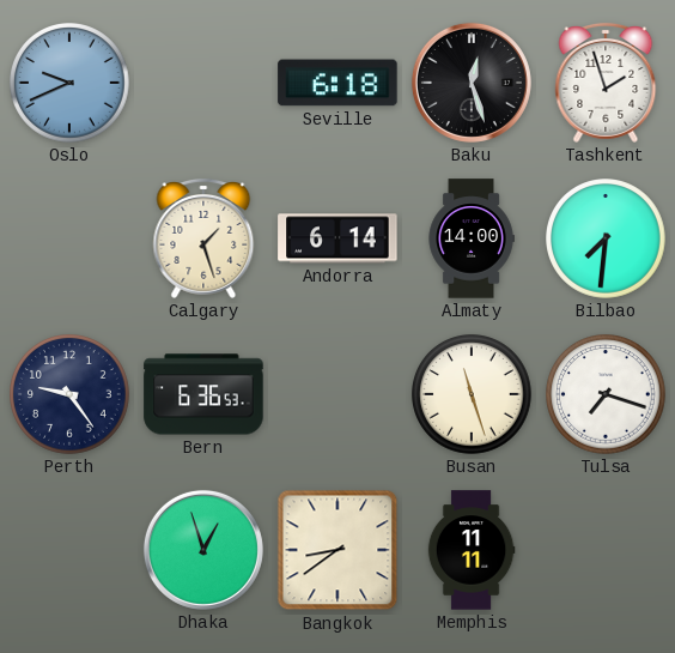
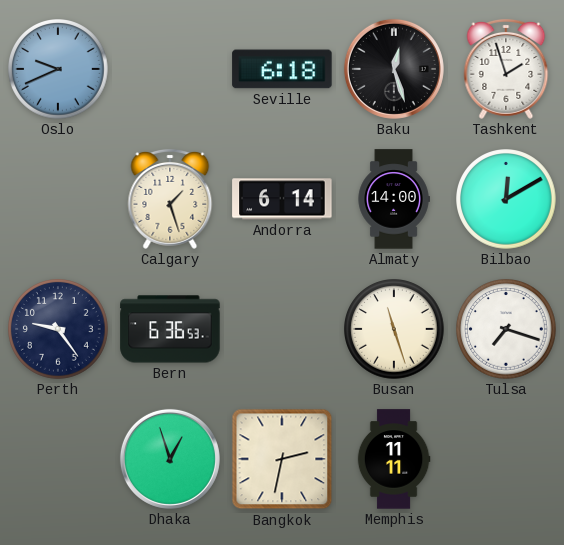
Bilbao: 7:31 -> 12:10
Bangkok: 8:39 -> 2:32
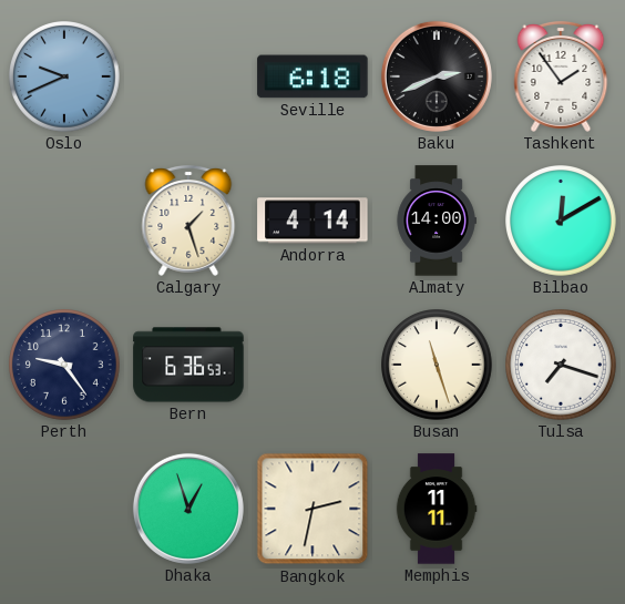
Baku: 12:27 -> 2:41
Tashkent: 1:57 -> 1:54
Andorra: 6:14 -> 4:14
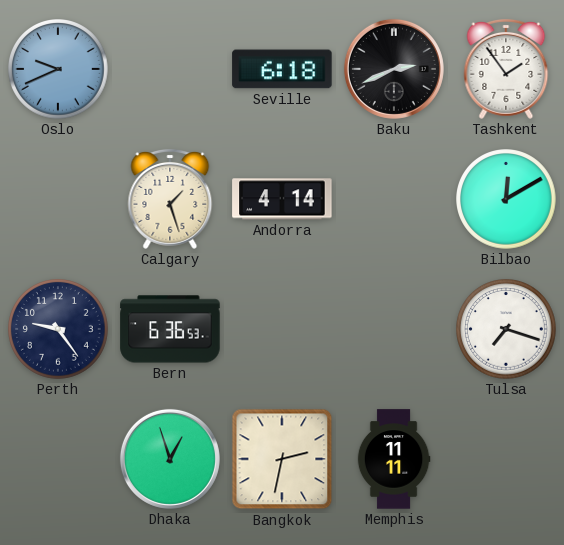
Almaty: 14:00 -> none
Busan: 11:27 -> none
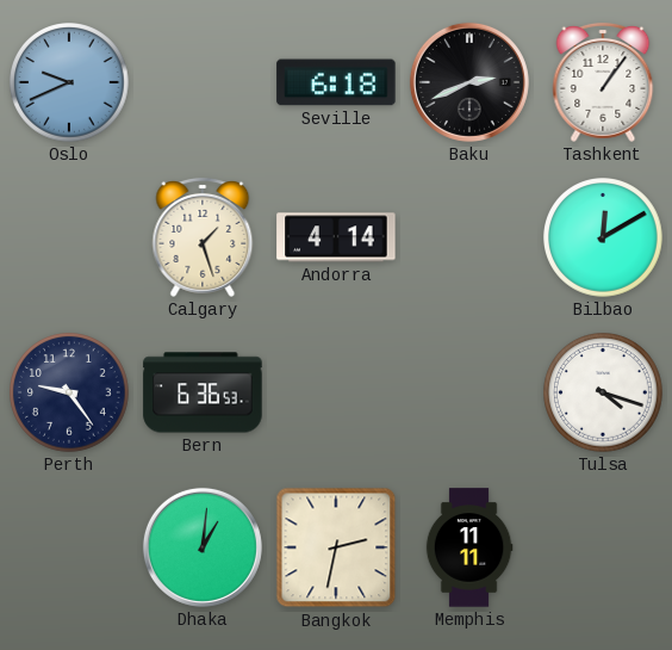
Tashkent: 1:54 -> 1:06
Tulsa: 7:18 -> 4:18
Dhaka: 12:57 -> 1:01
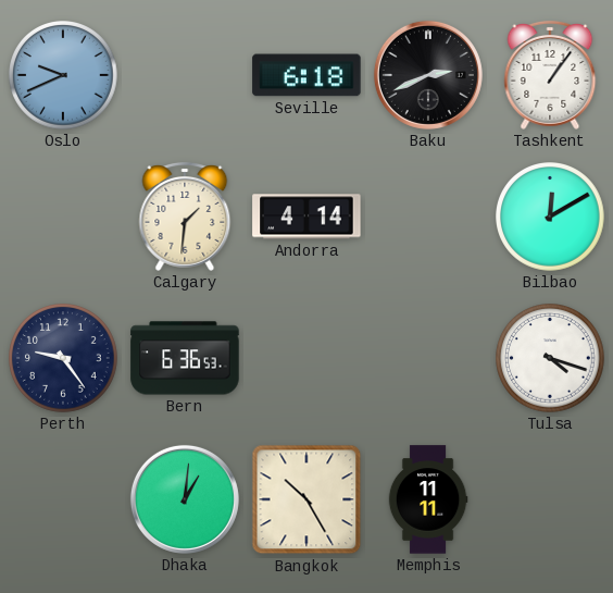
Calgary: 1:27 -> 1:31
Bangkok: 2:32 -> 10:25
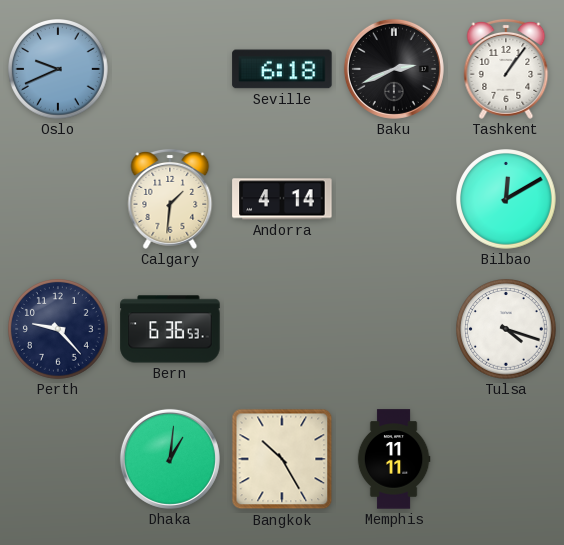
Perth: 9:24 -> 9:23
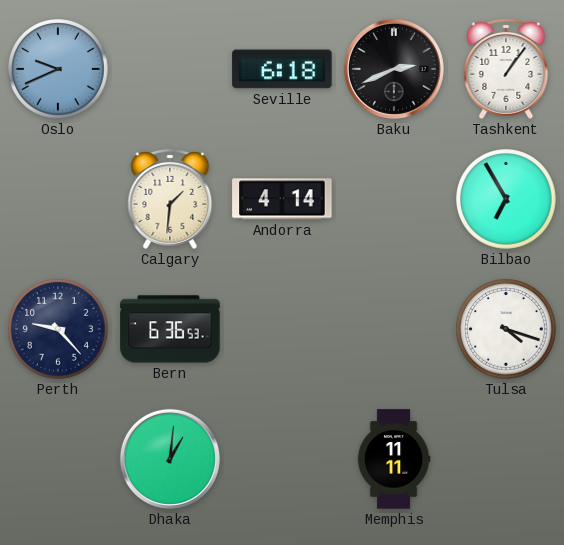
Bilbao: 12:10 -> 6:55
Bangkok: 10:25 -> none
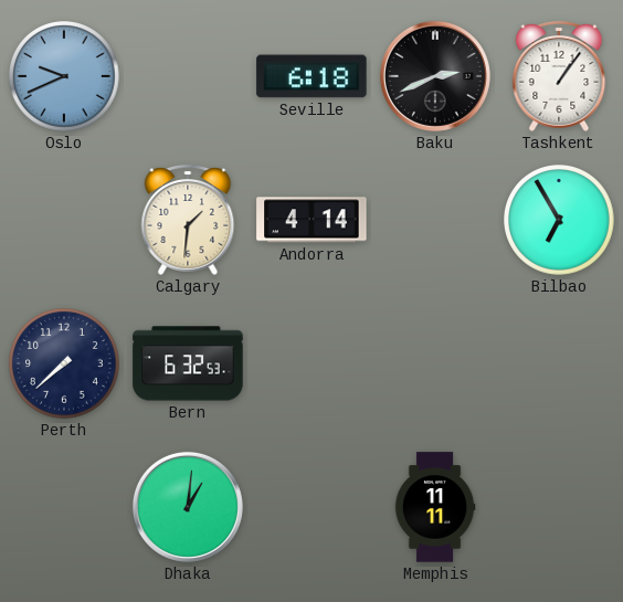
Perth: 9:23 -> 7:38
Bern: 6:36 -> 6:32
Tulsa: 4:18 -> none
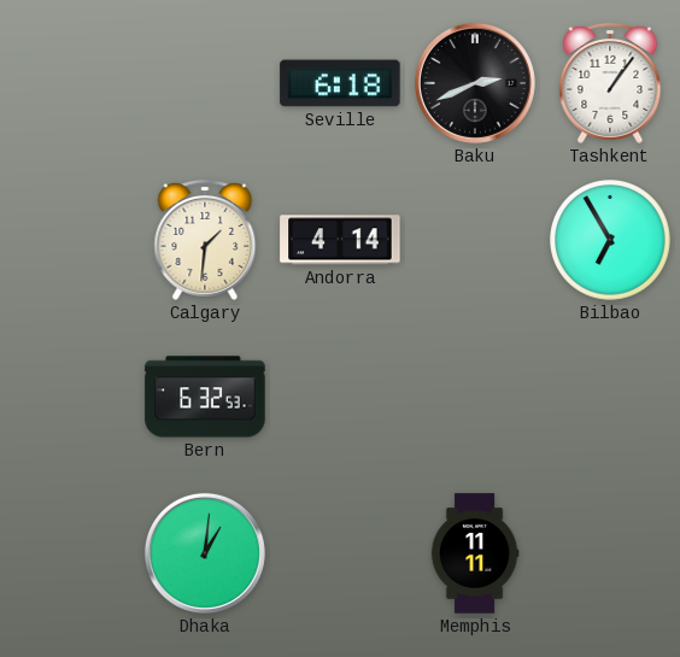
Oslo: 9:41 -> none
Perth: 7:38 -> none
